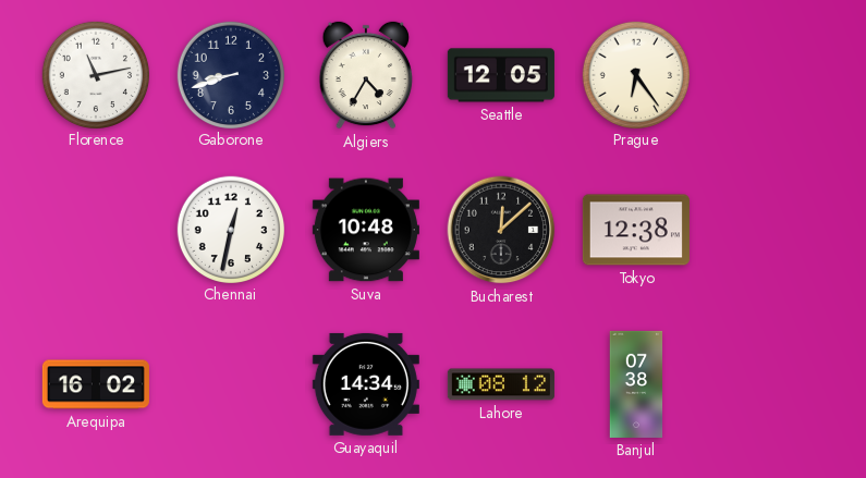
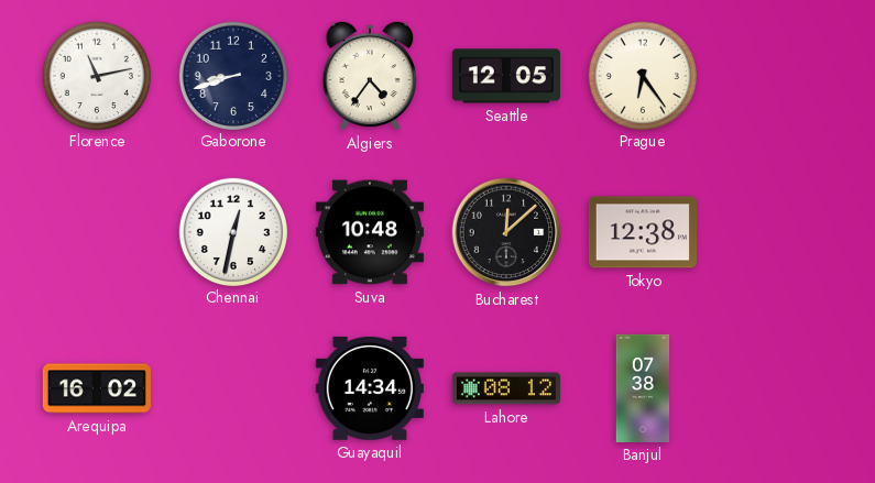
Algiers: 4:35 -> 4:36
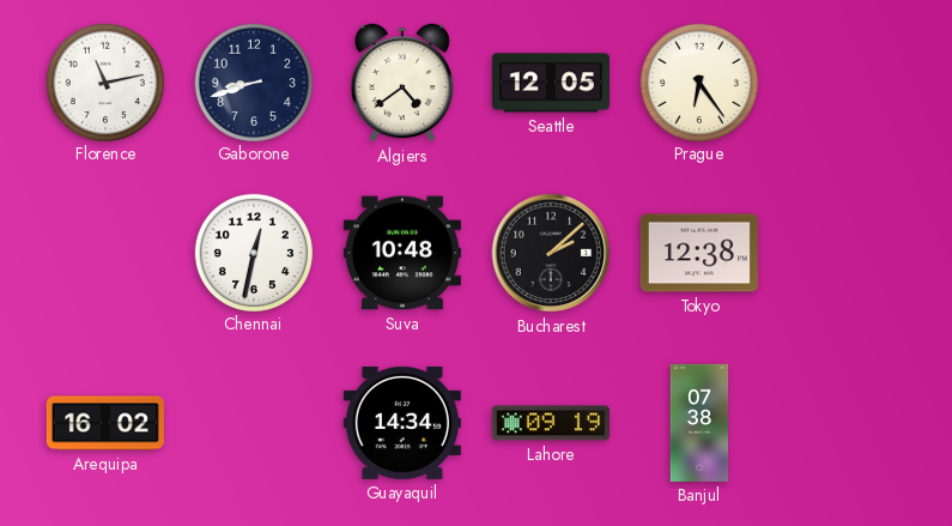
Algiers: 4:36 -> 4:39
Bucharest: 12:08 -> 2:08
Lahore: 08:12 -> 09:19
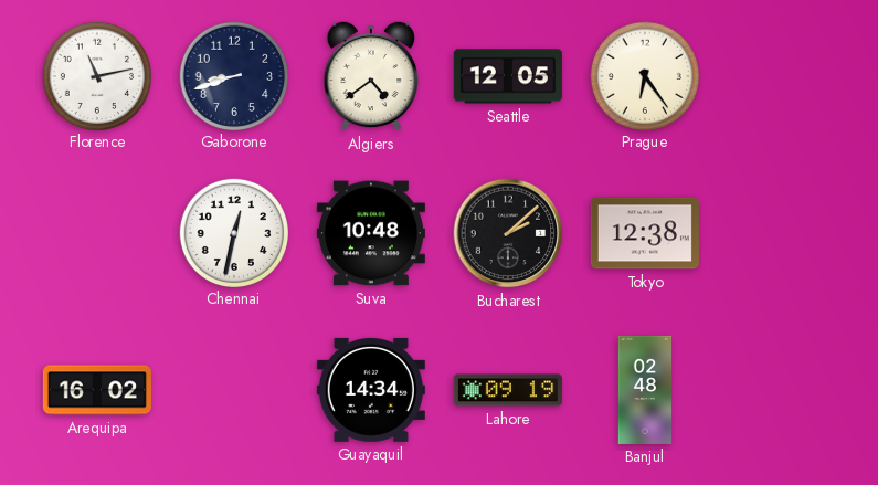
Banjul: 07:38 -> 02:48
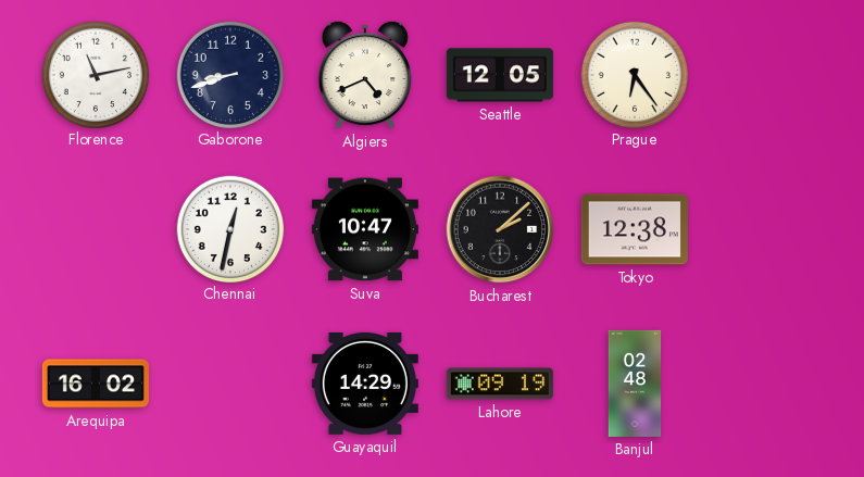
Algiers: 4:39 -> 4:41
Suva: 10:48 -> 10:47
Guayaquil: 14:34 -> 14:29
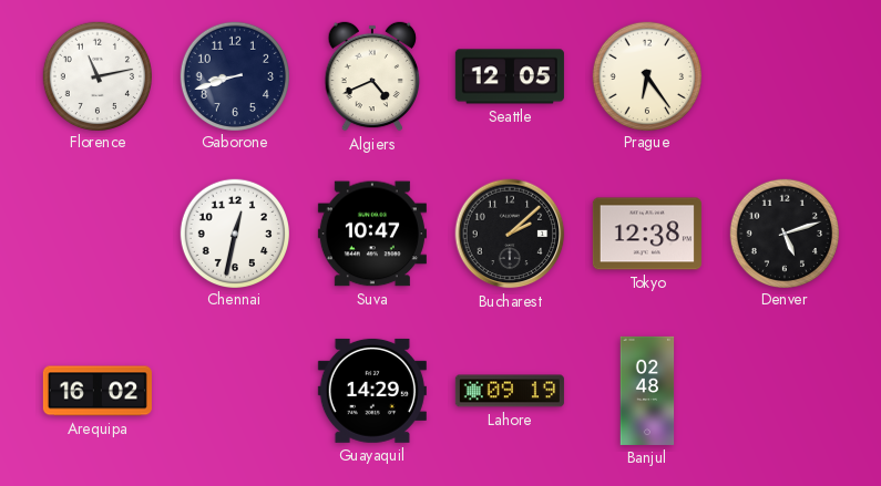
Denver: none -> 5:12
